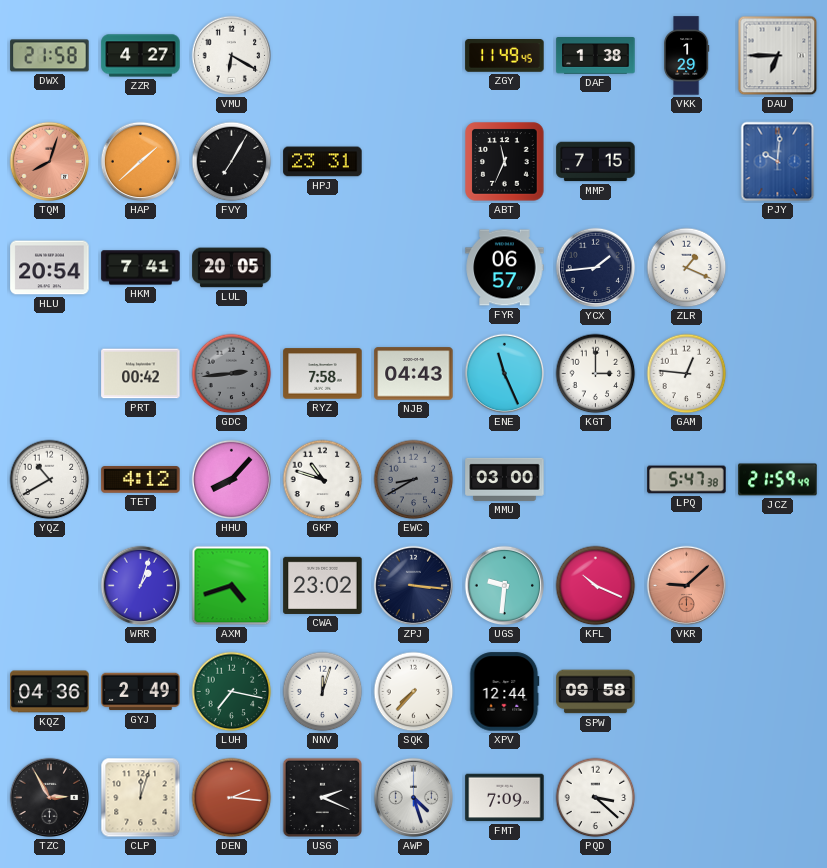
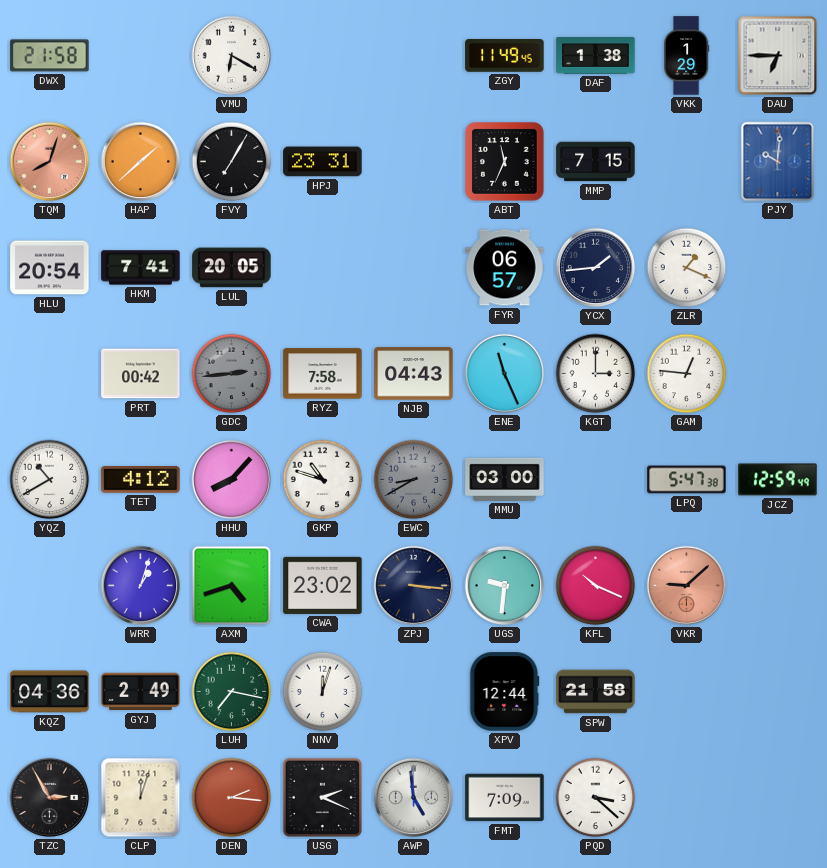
ZZR: 4:27 -> none
JCZ: 21:59 -> 12:59
SQK: 7:37 -> none
SPW: 09:58 -> 21:58
AWP: 4:27 -> 4:59
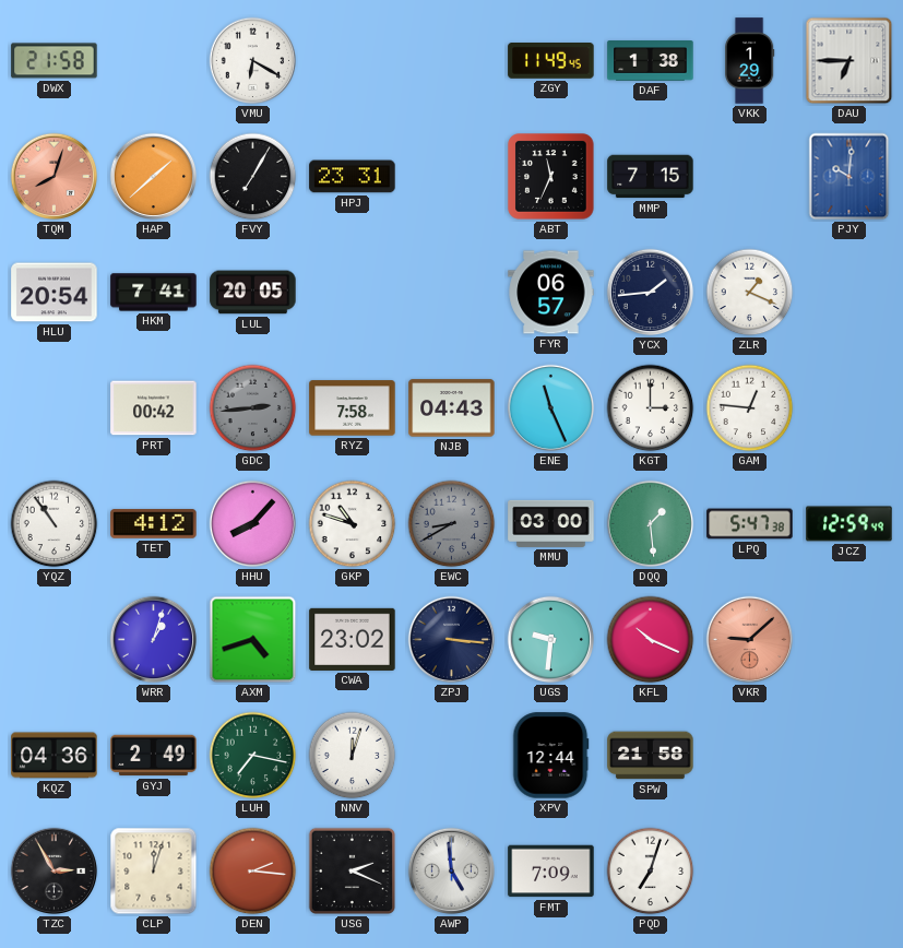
YQZ: 10:40 -> 10:54
DQQ: none -> 1:29
PQD: 3:22 -> 7:03
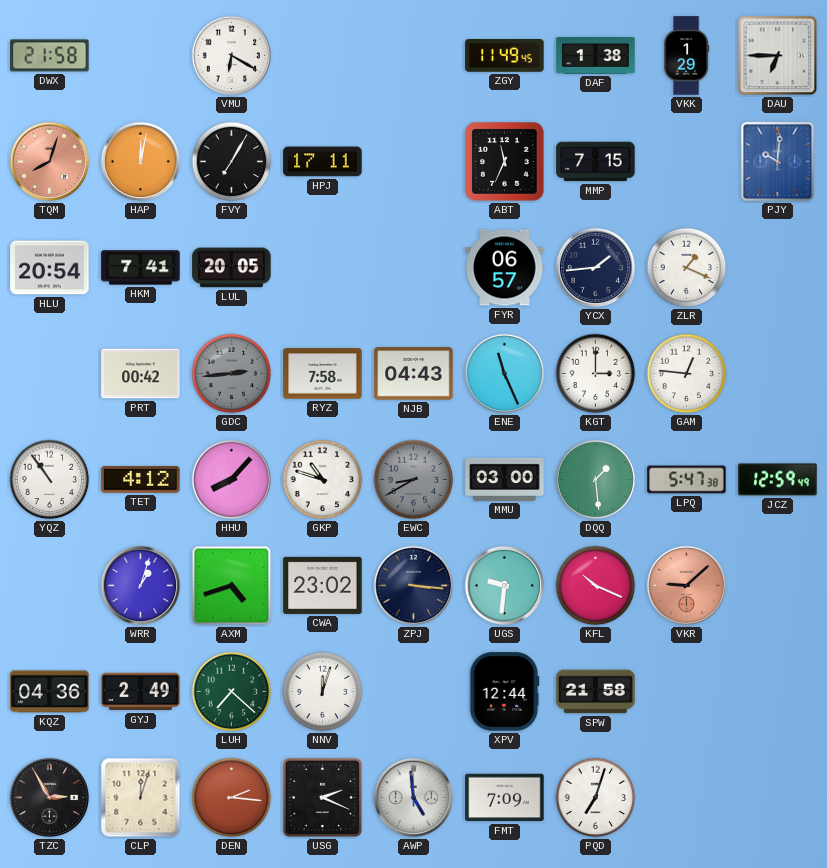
HAP: 1:38 -> 12:02
HPJ: 23:31 -> 17:11
LUH: 7:17 -> 7:22
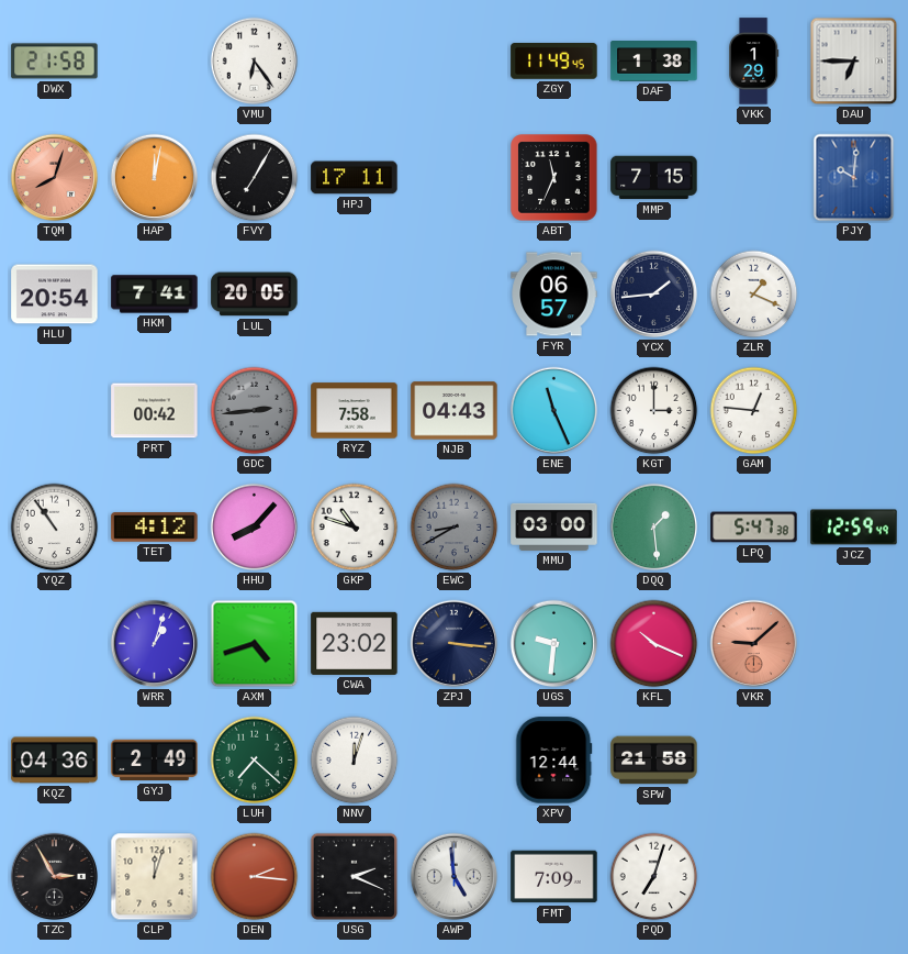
VMU: 6:20 -> 6:24
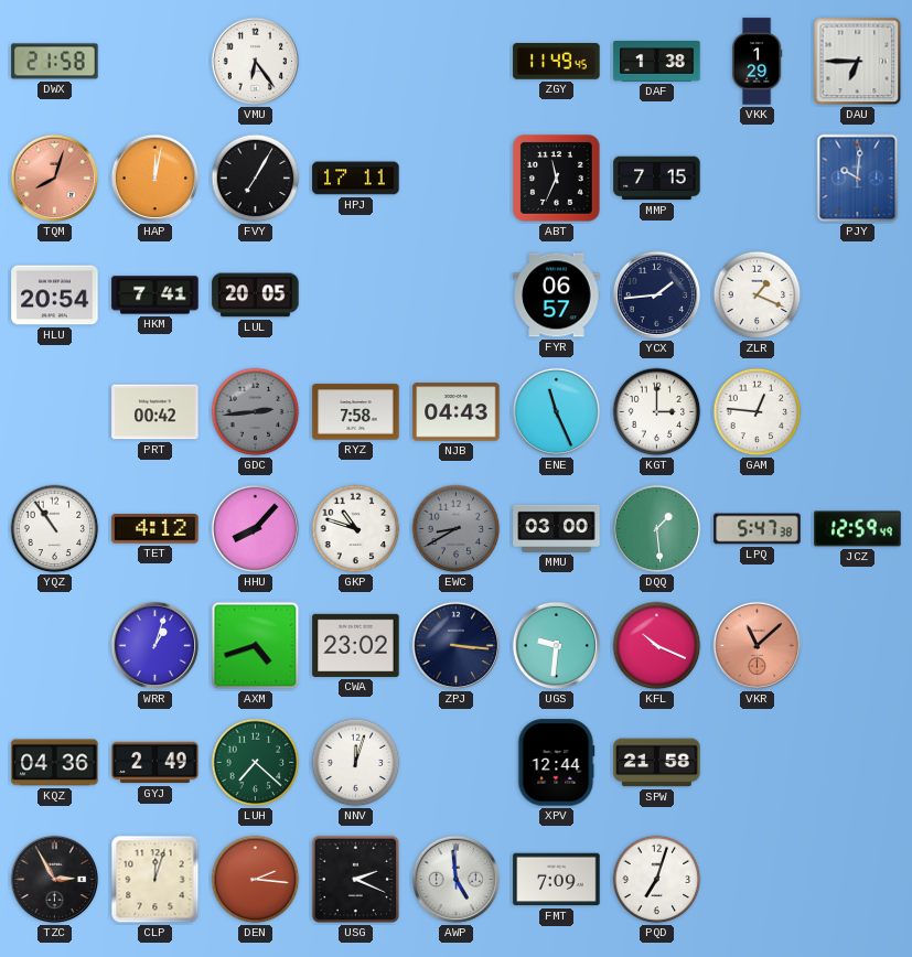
VKR: 9:08 -> 11:08
